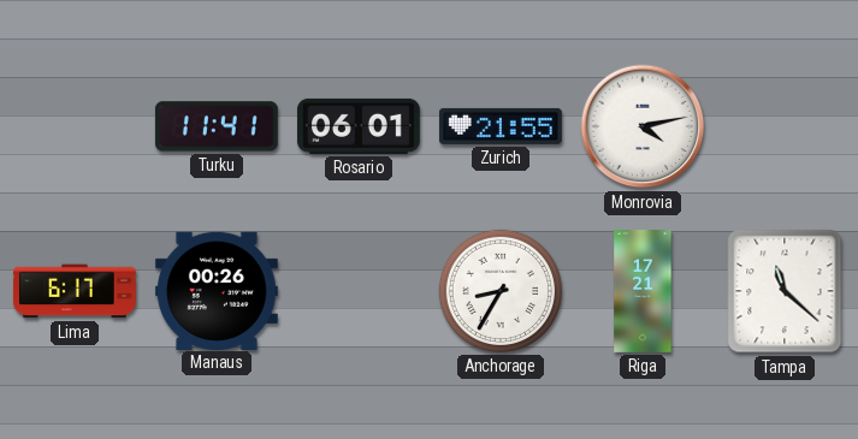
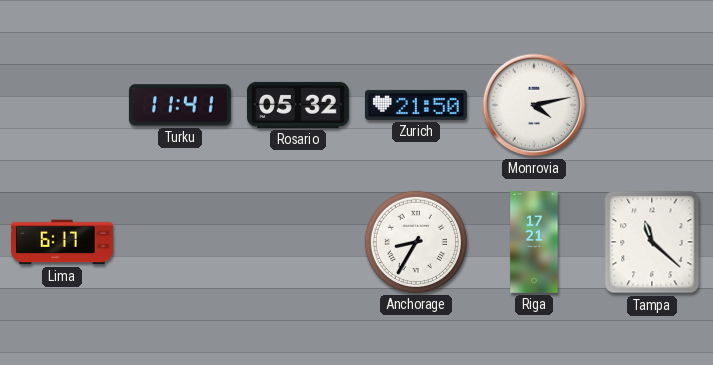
Rosario: 06:01 -> 05:32
Zurich: 21:55 -> 21:50
Manaus: 00:26 -> none
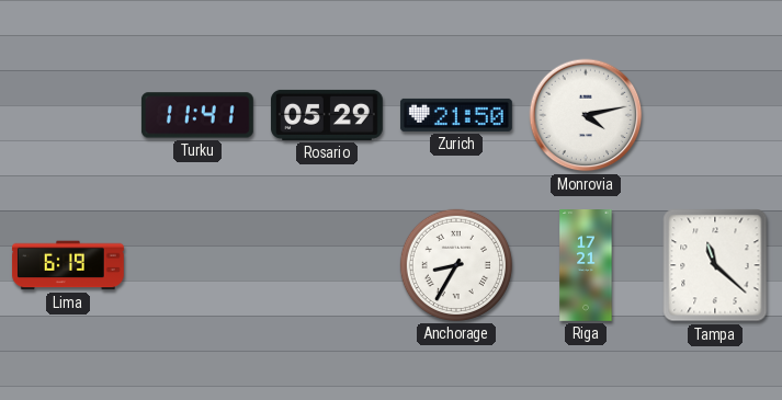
Rosario: 05:32 -> 05:29
Lima: 6:17 -> 6:19
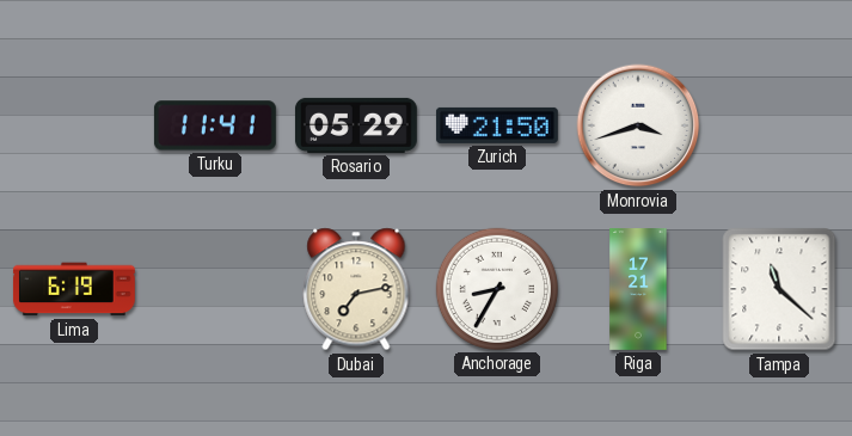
Monrovia: 4:13 -> 3:42
Dubai: none -> 7:13
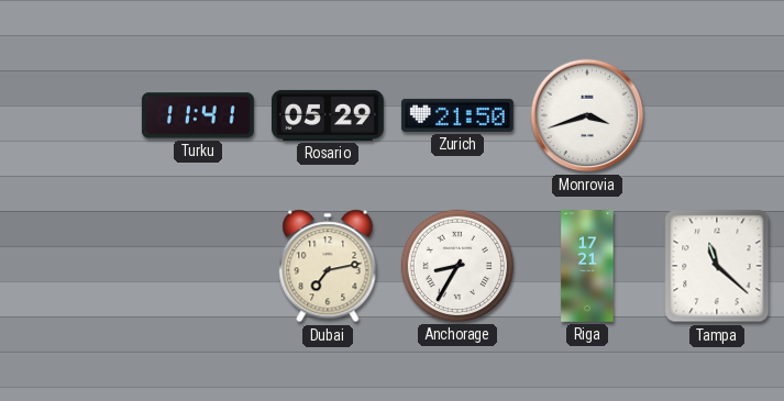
Lima: 6:19 -> none
